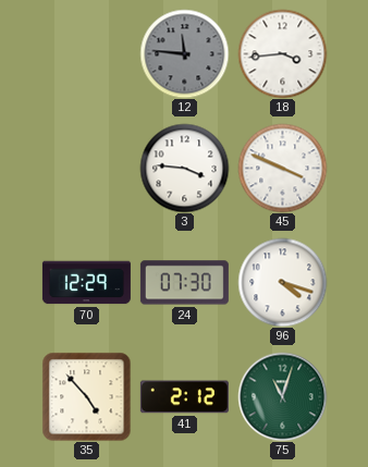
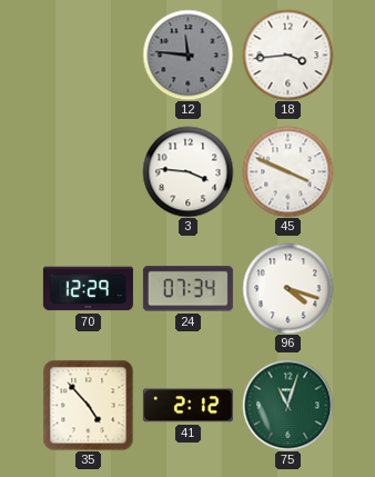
24: 07:30 -> 07:34
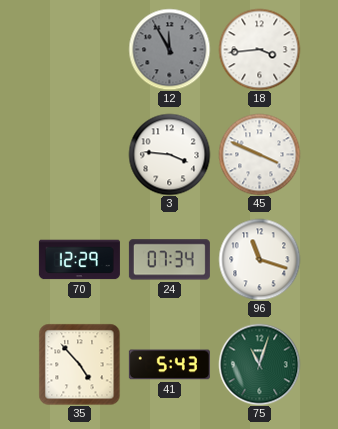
12: 11:46 -> 11:55
96: 4:18 -> 11:18
41: 2:12 -> 5:43
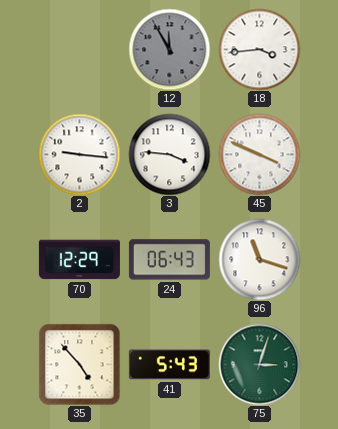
2: none -> 9:16
24: 07:34 -> 06:43
75: 11:03 -> 3:03
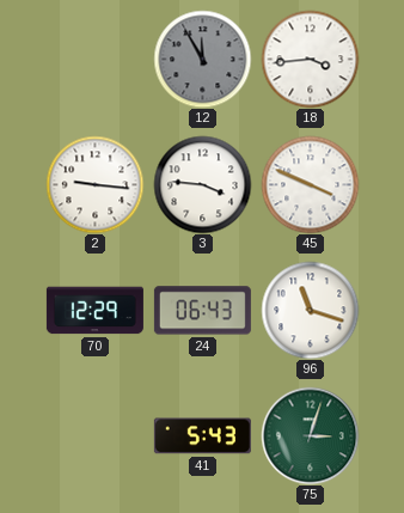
35: 4:53 -> none
